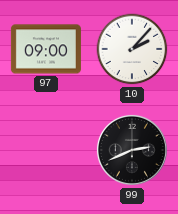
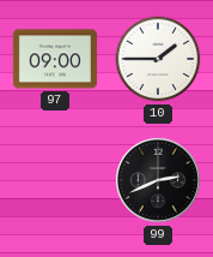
10: 2:07 -> 1:45
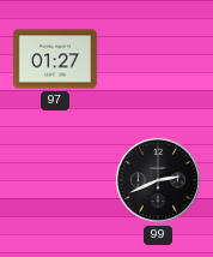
97: 09:00 -> 01:27
10: 1:45 -> none
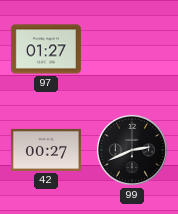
42: none -> 00:27
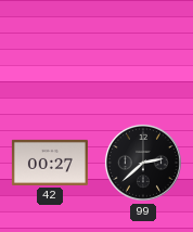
97: 01:27 -> none
99: 2:41 -> 2:38
